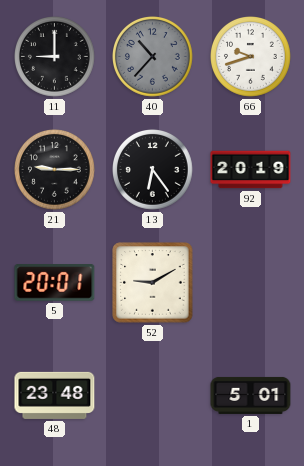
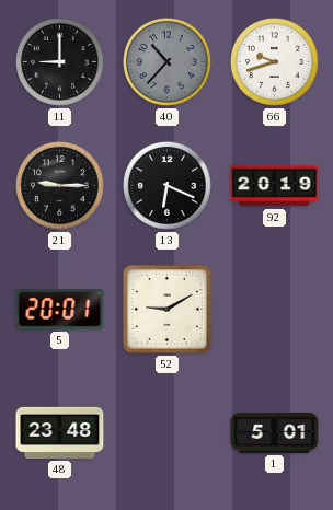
13: 6:24 -> 6:19
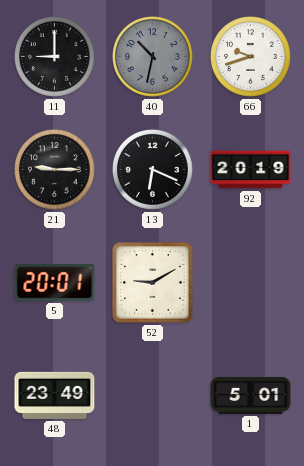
40: 10:37 -> 10:32
48: 23:48 -> 23:49
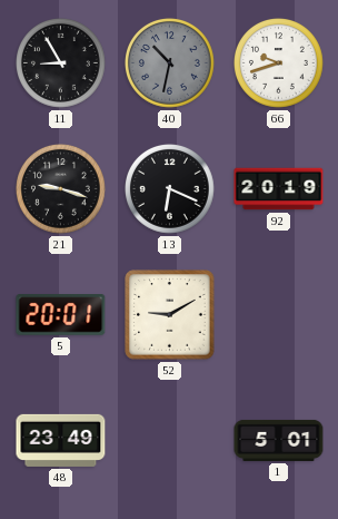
11: 9:00 -> 8:55
21: 9:15 -> 9:18
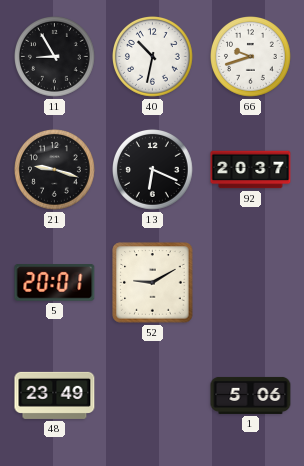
40 dial: grey -> white
92: 20:19 -> 20:37
1: 5:01 -> 5:06
